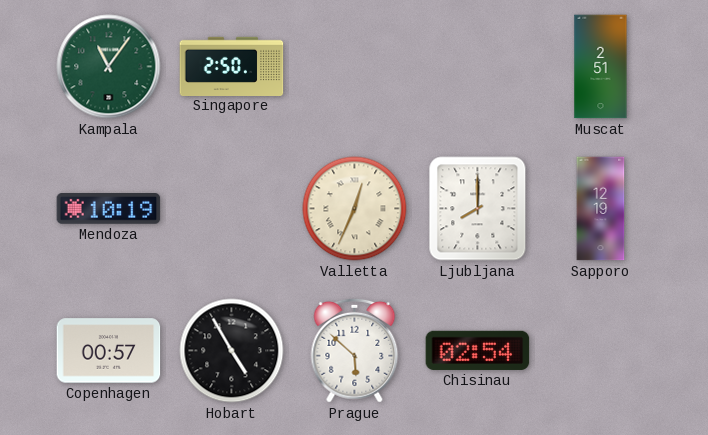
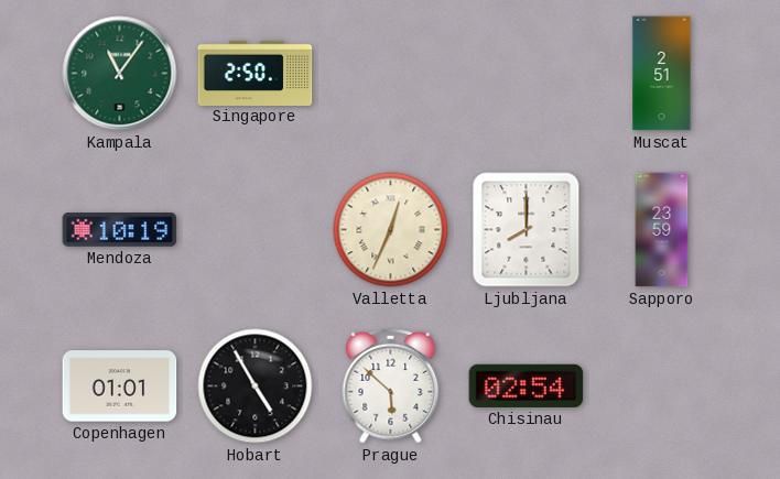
Sapporo: 12:19 -> 23:59
Copenhagen: 00:57 -> 01:01
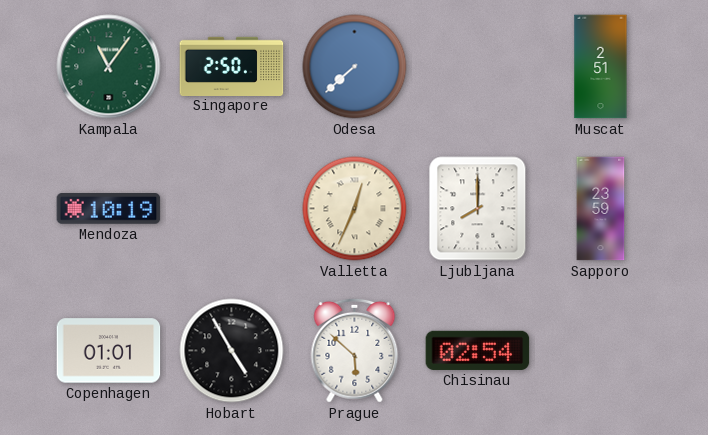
Odesa: none -> 7:38
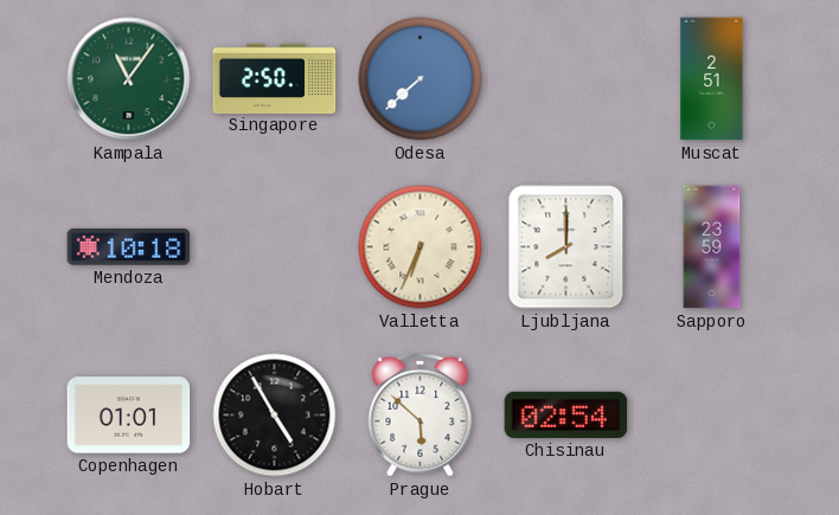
Mendoza: 10:19 -> 10:18
Valletta: 12:34 -> 6:34
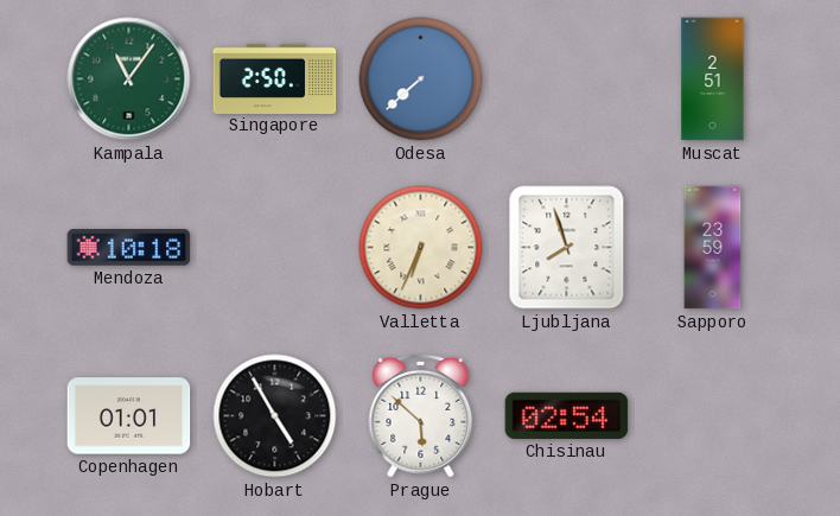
Ljubljana: 8:00 -> 7:57
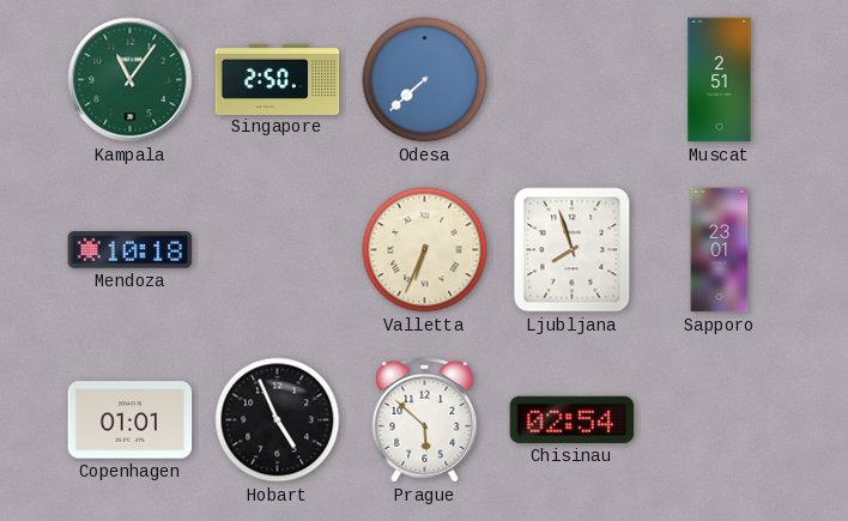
Sapporo: 23:59 -> 23:01
Hobart: 4:55 -> 4:56
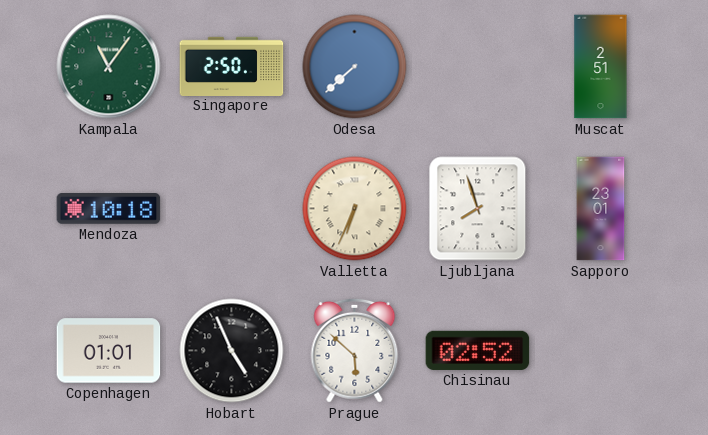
Chisinau: 02:54 -> 02:52
